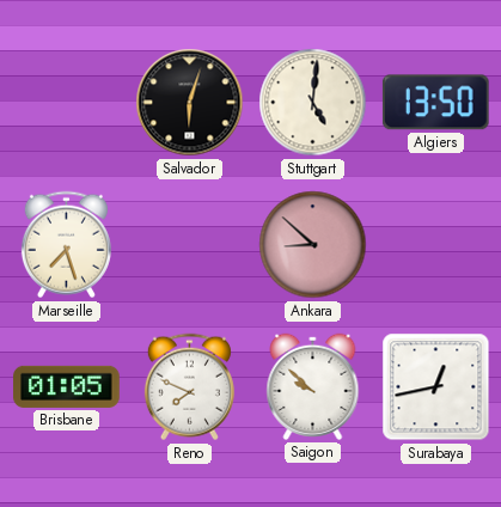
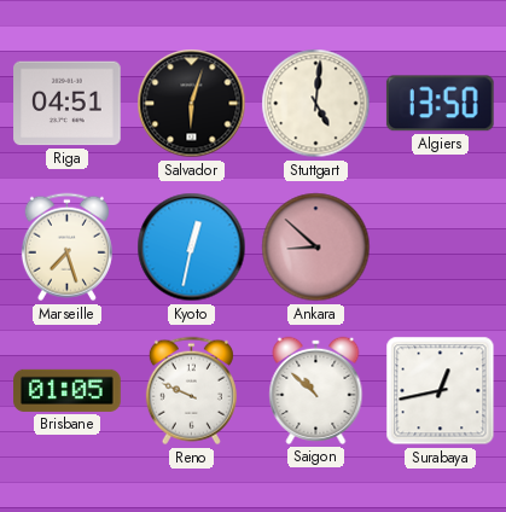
Riga: none -> 04:51
Kyoto: none -> 12:32
Reno: 7:49 -> 9:49
Saigon: 9:52 -> 10:52
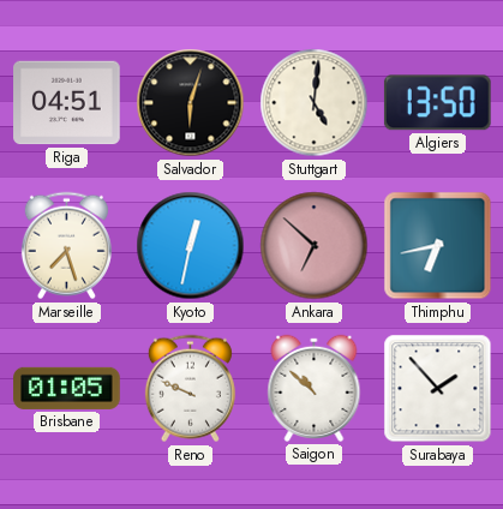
Ankara: 8:52 -> 6:52
Thimphu: none -> 6:43
Surabaya: 12:43 -> 1:53
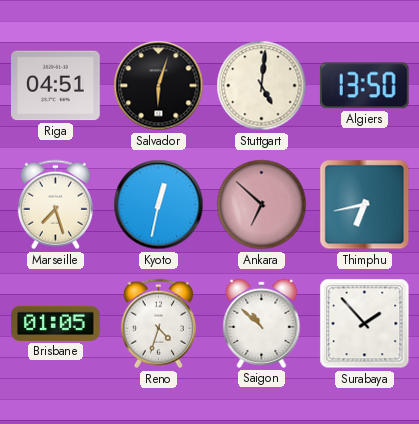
Reno: 9:49 -> 4:33
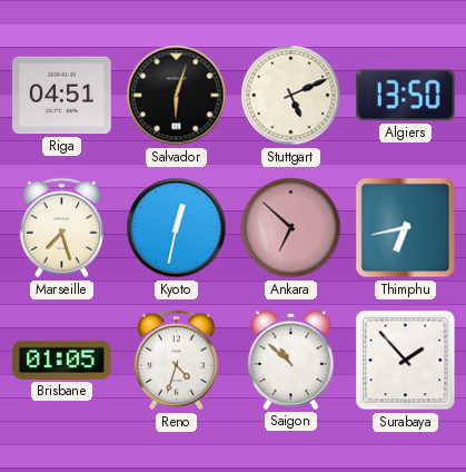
Stuttgart: 5:01 -> 5:11
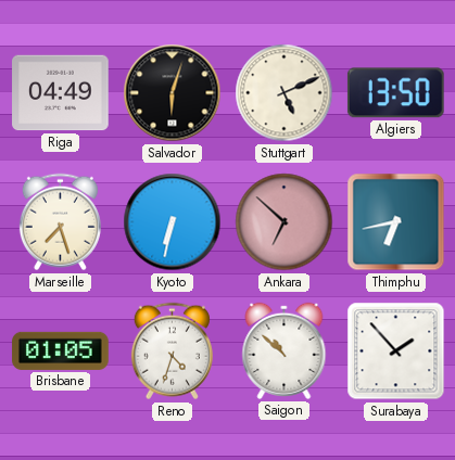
Riga: 04:51 -> 04:49
Kyoto: 12:32 -> 6:32
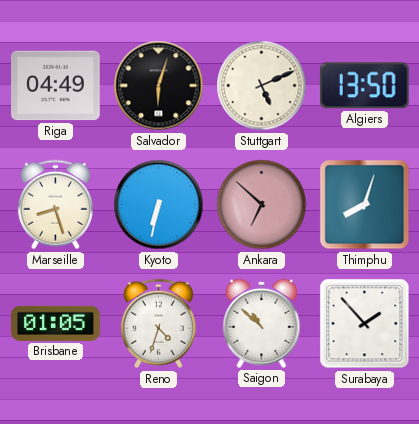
Marseille: 7:27 -> 8:27
Thimphu: 6:43 -> 8:03
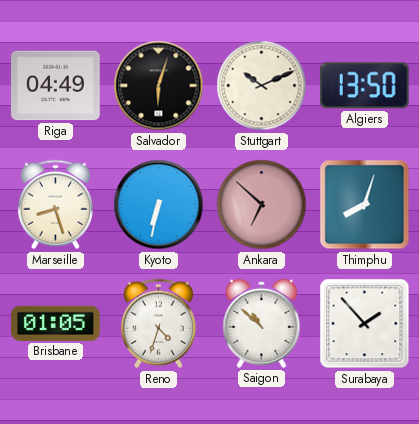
Stuttgart: 5:11 -> 10:11
